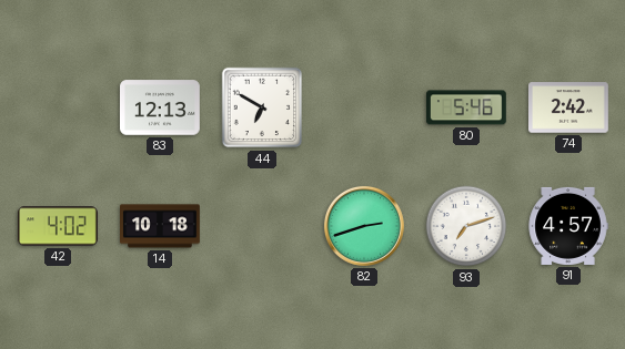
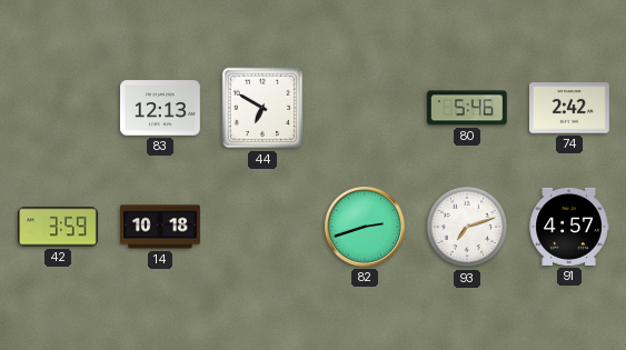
42: 4:02 -> 3:59
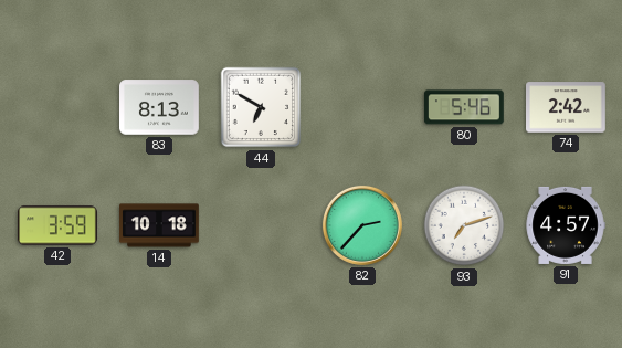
83: 12:13 -> 8:13
82: 2:42 -> 2:37
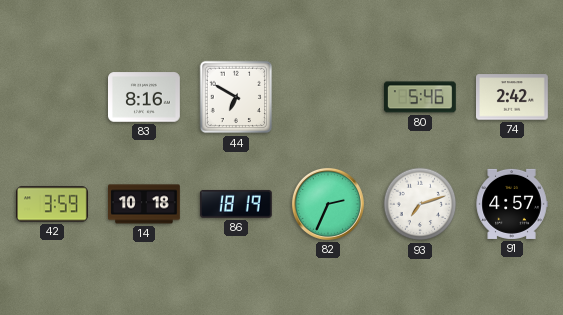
83: 8:13 -> 8:16
86: none -> 18:19
82: 2:37 -> 2:34
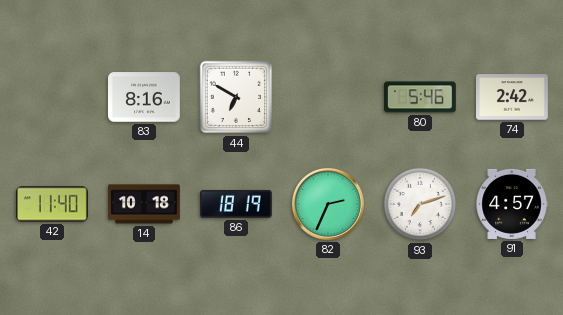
42: 3:59 -> 11:40
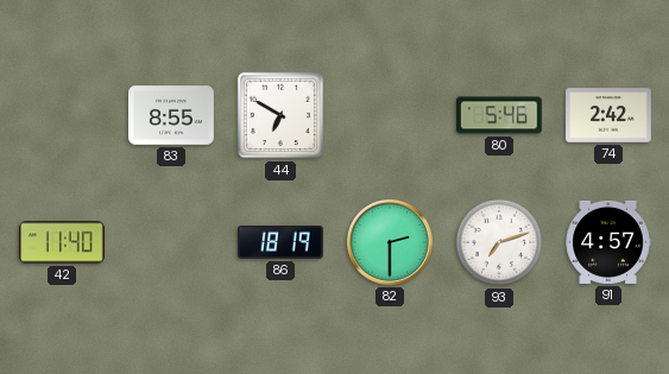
83: 8:16 -> 8:55
14: 10:18 -> none
82: 2:34 -> 2:30
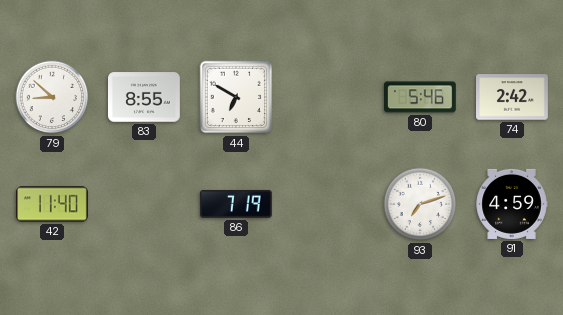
79: none -> 8:52
86: 18:19 -> 7:19
82: 2:30 -> none
91: 4:57 -> 4:59
